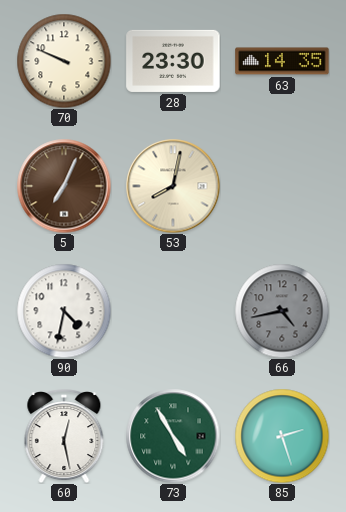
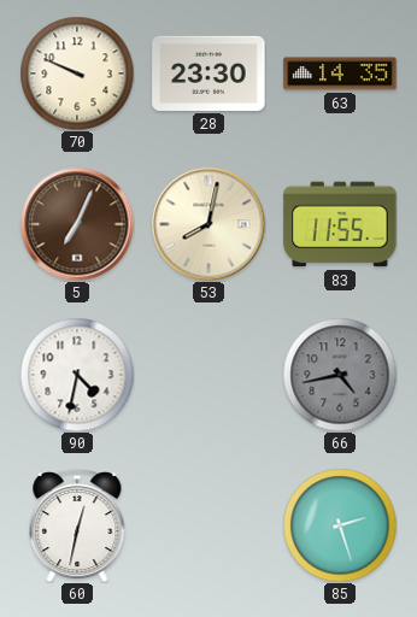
83: none -> 11:55
60: 12:28 -> 12:32
73: 4:55 -> none
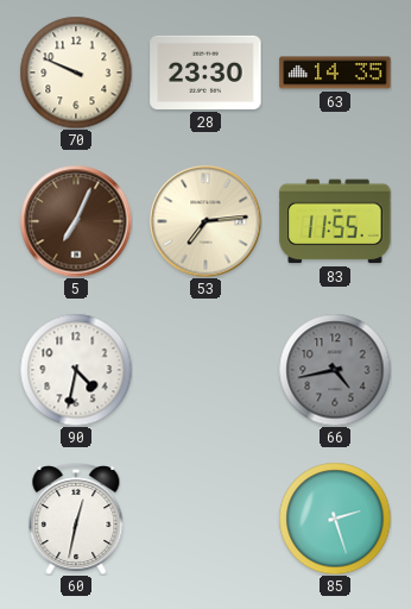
53: 8:02 -> 7:14
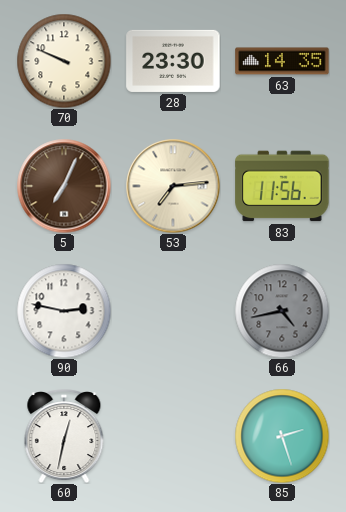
83: 11:55 -> 11:56
90: 4:32 -> 2:47
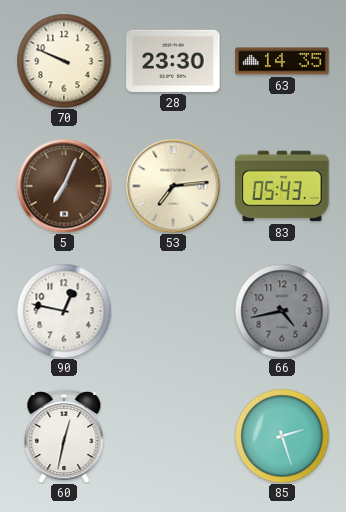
83: 11:56 -> 05:43
90: 2:47 -> 12:47
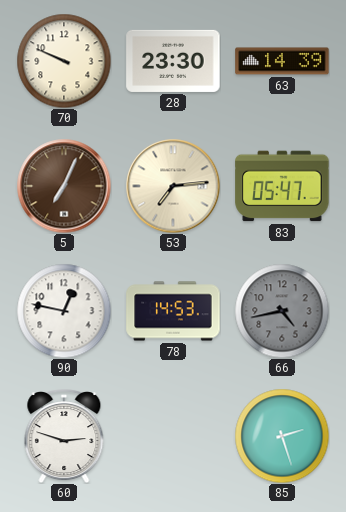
63: 14:35 -> 14:39
83: 05:43 -> 05:47
78: none -> 14:53
60: 12:32 -> 2:48
